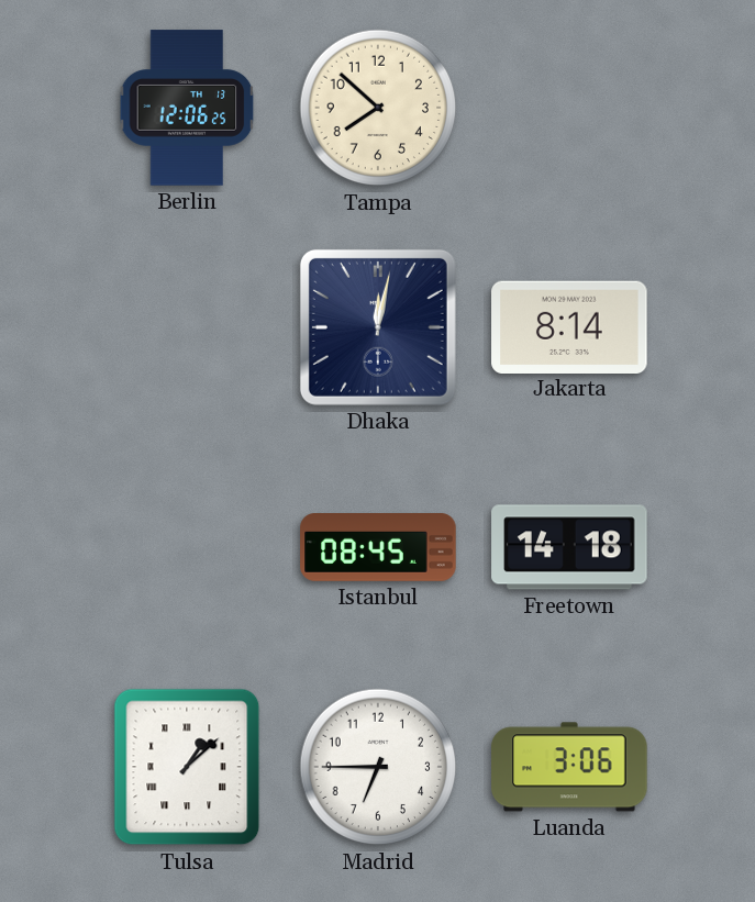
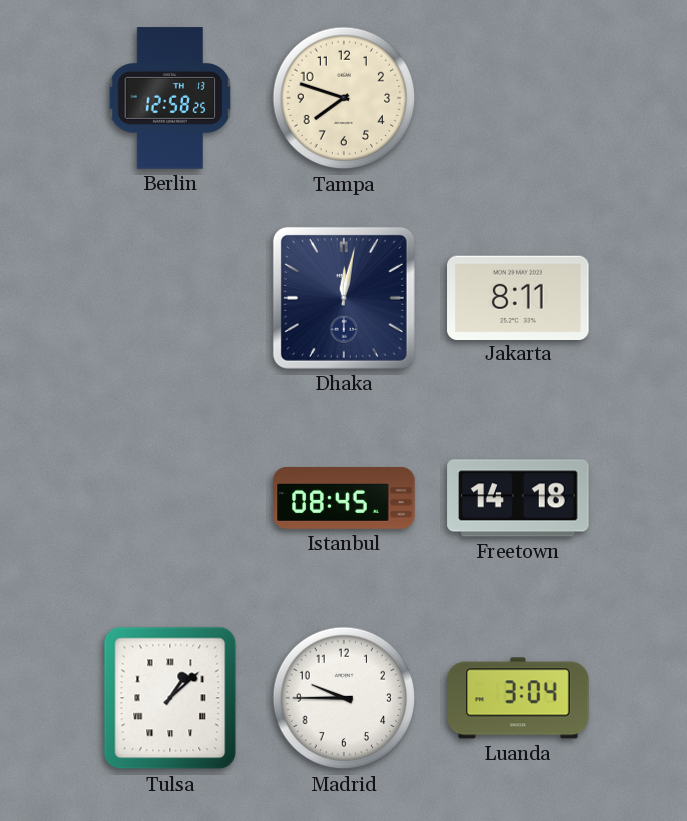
Berlin: 12:06 -> 12:58
Tampa: 7:52 -> 7:48
Jakarta: 8:14 -> 8:11
Madrid: 6:45 -> 9:45
Luanda: 3:06 -> 3:04
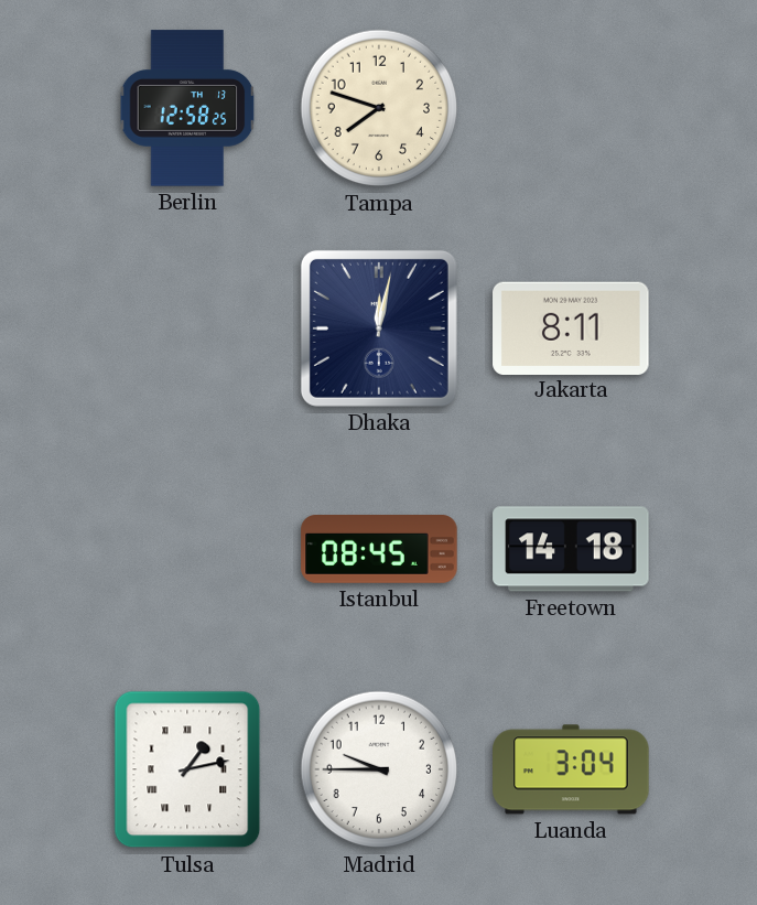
Tulsa: 1:08 -> 1:13
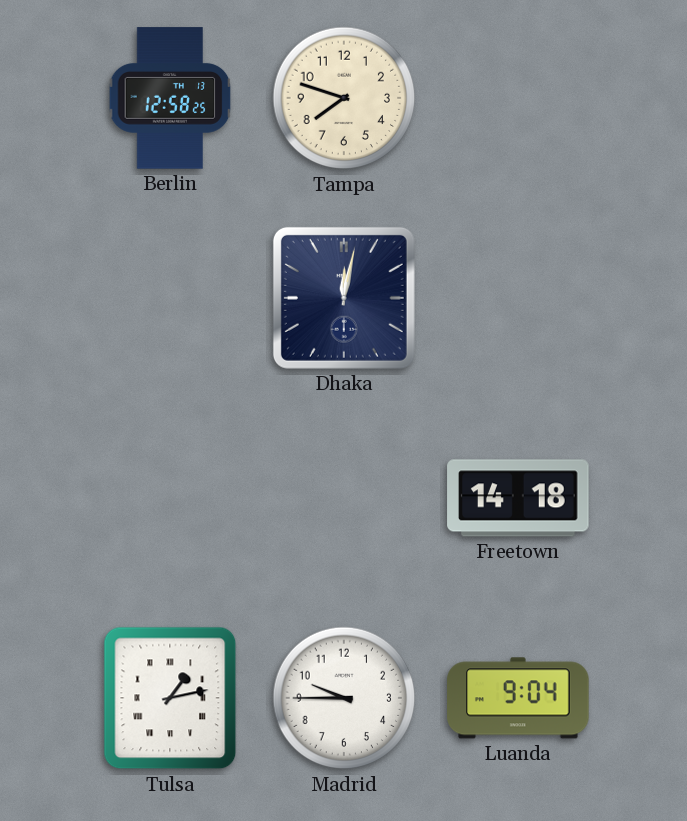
Jakarta: 8:11 -> none
Istanbul: 08:45 -> none
Luanda: 3:04 -> 9:04
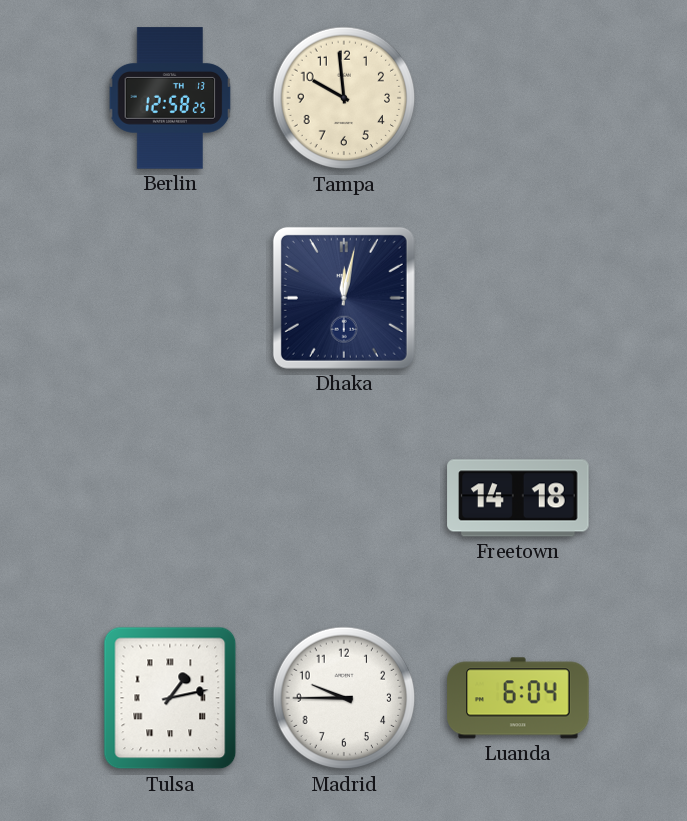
Tampa: 7:48 -> 9:59
Luanda: 9:04 -> 6:04
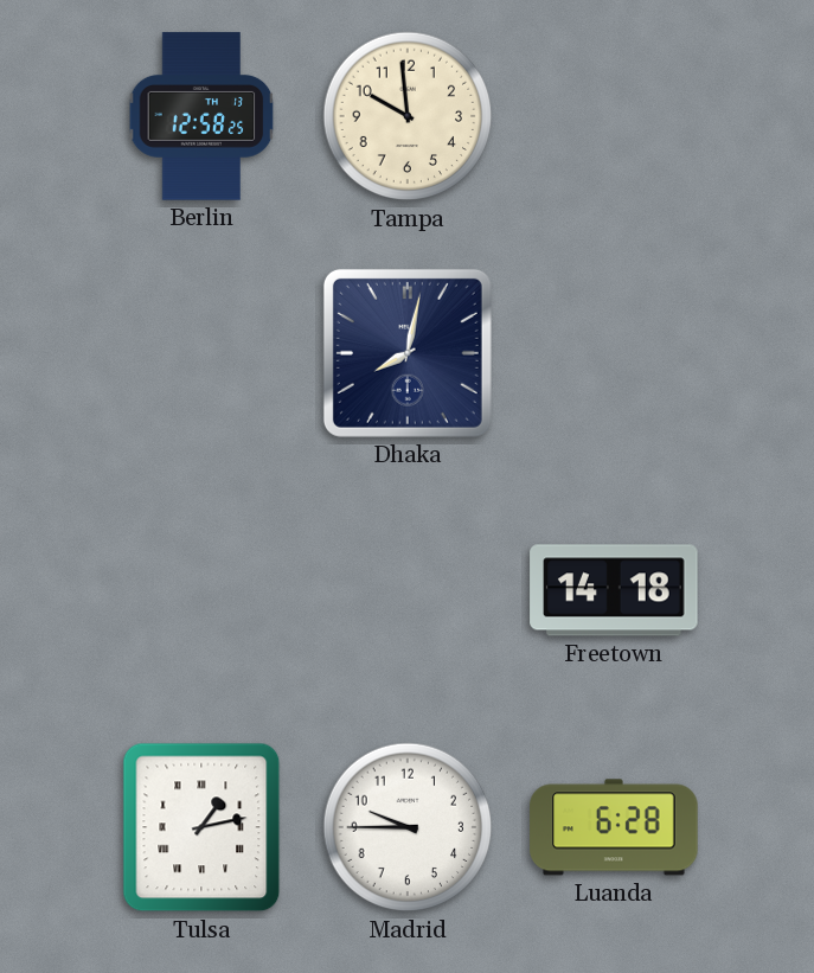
Dhaka: 12:02 -> 8:02
Luanda: 6:04 -> 6:28
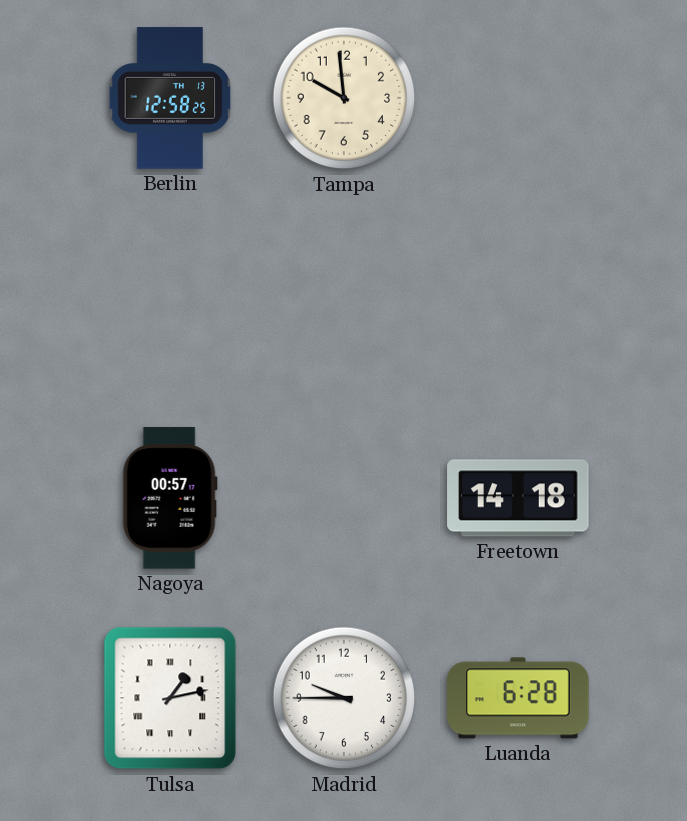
Dhaka: 8:02 -> none
Nagoya: none -> 00:57
